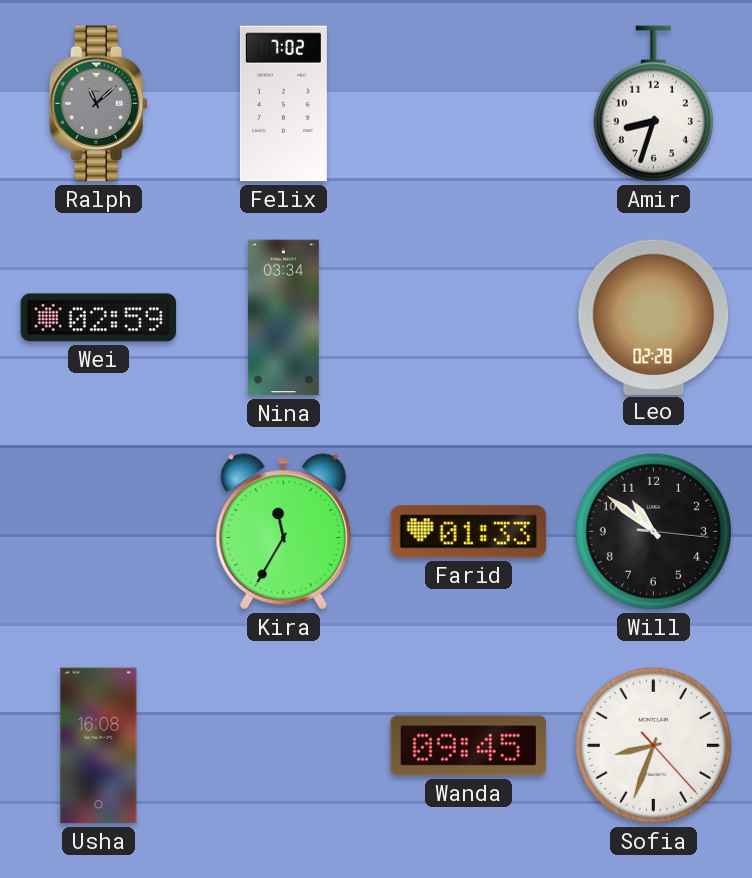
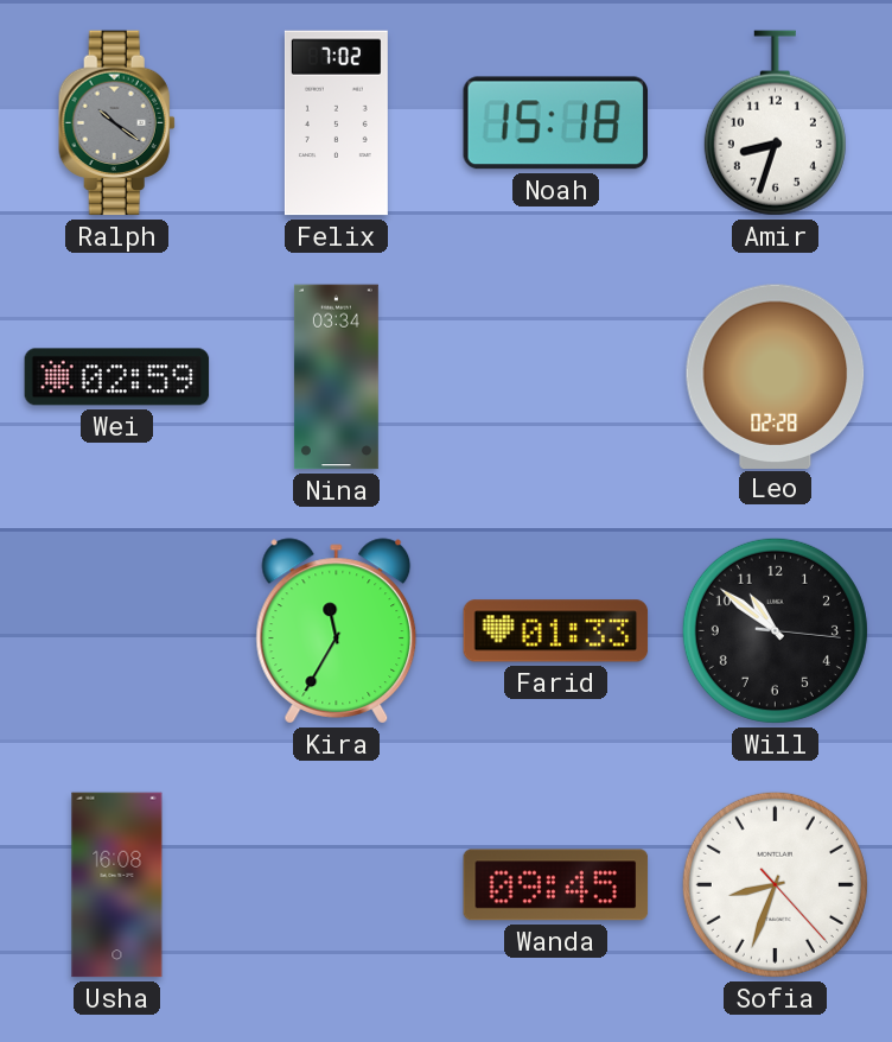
Ralph: 11:08 -> 10:21
Noah: none -> 15:18
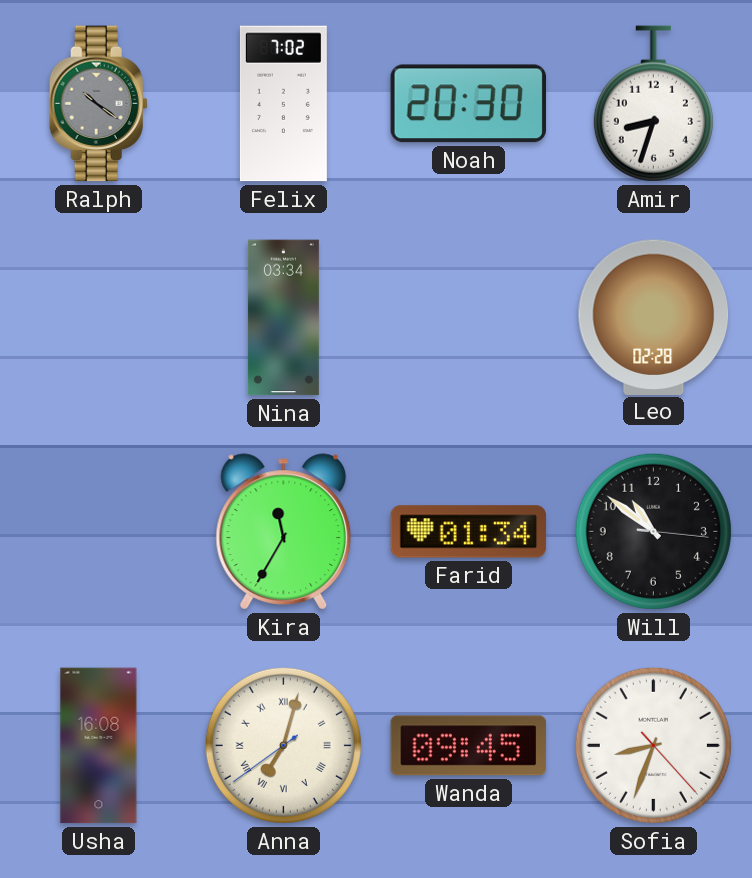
Noah: 15:18 -> 20:30
Wei: 02:59 -> none
Farid: 01:33 -> 01:34
Anna: none -> 7:02
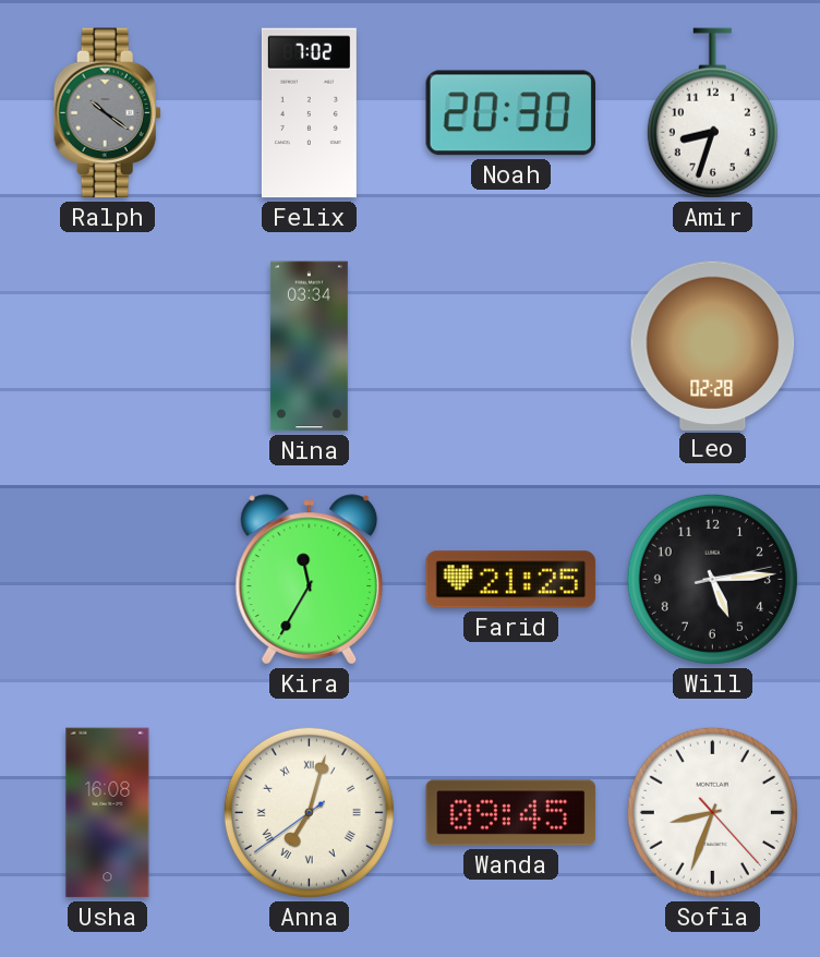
Farid: 01:34 -> 21:25
Will: 10:51 -> 5:14
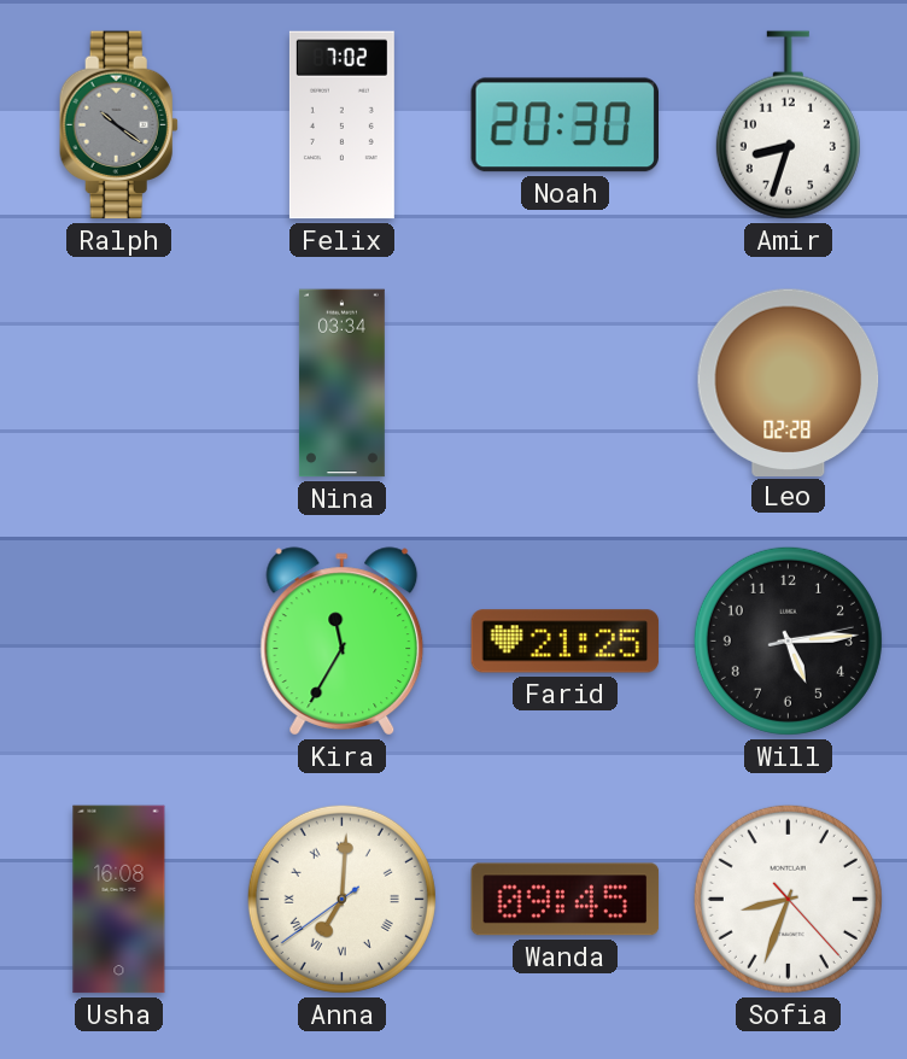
Anna: 7:02 -> 7:00
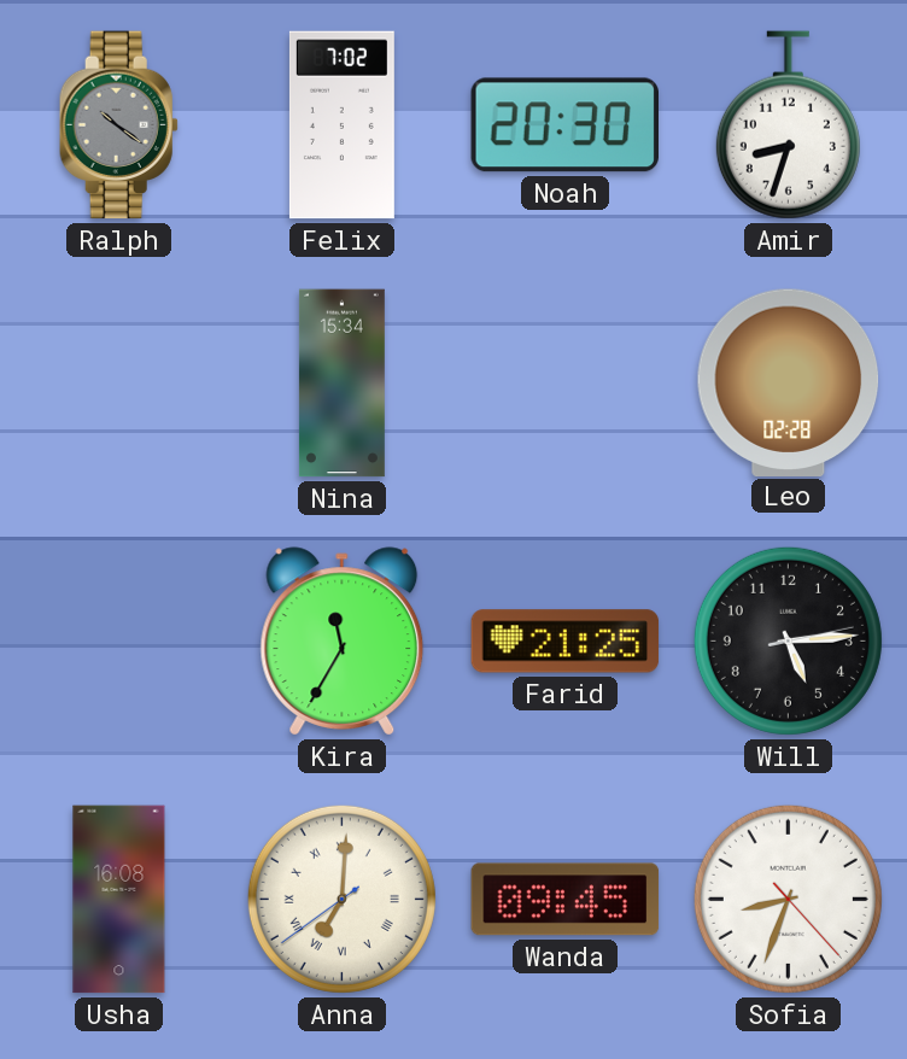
Nina: 03:34 -> 15:34
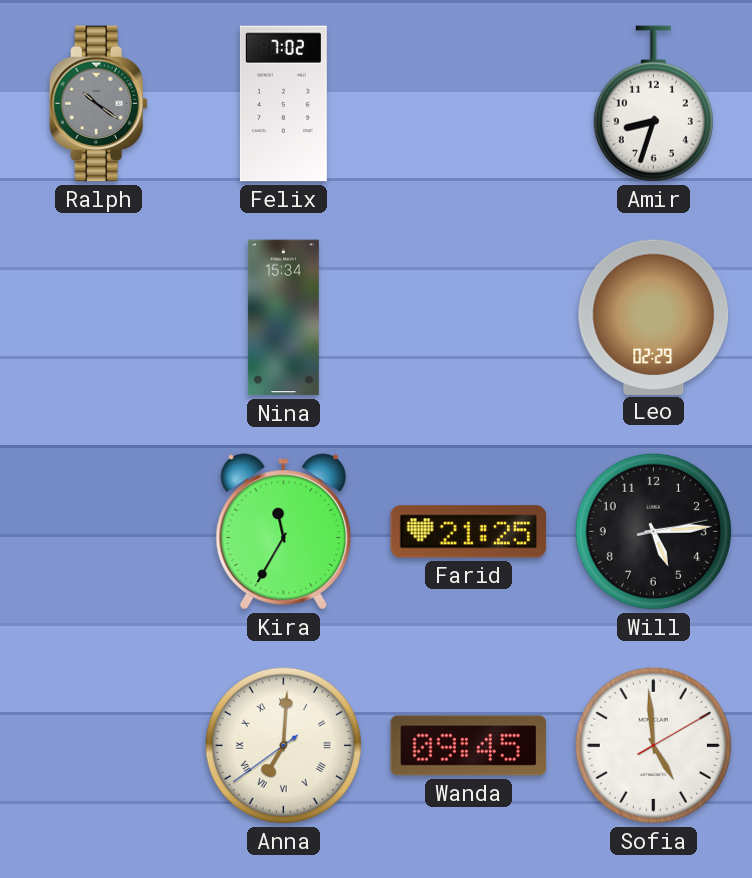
Noah: 20:30 -> none
Leo: 02:28 -> 02:29
Usha: 16:08 -> none
Sofia: 8:33 -> 4:59
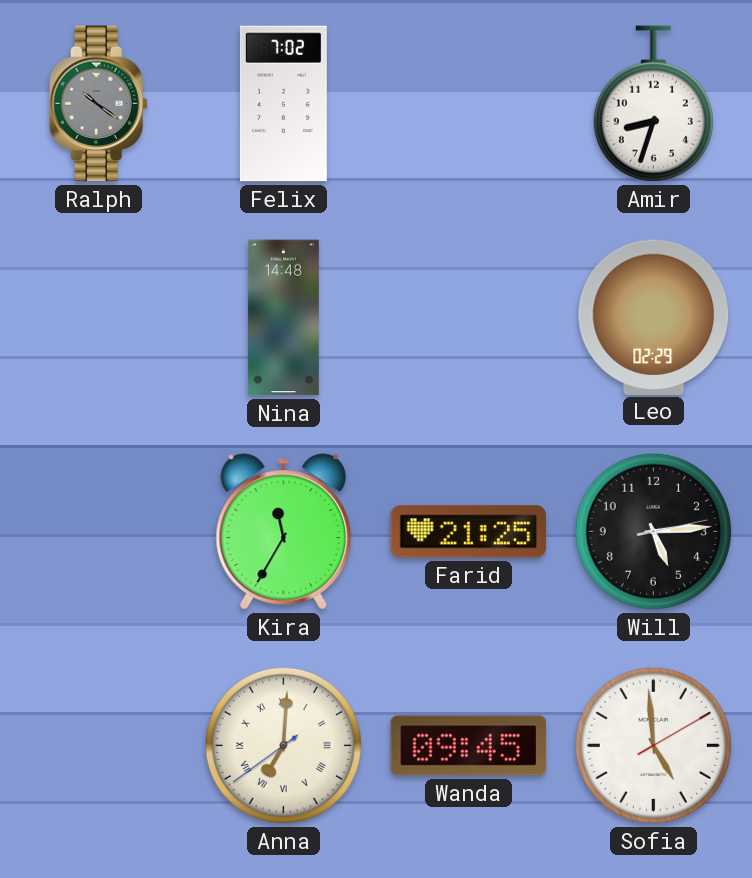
Nina: 15:34 -> 14:48
